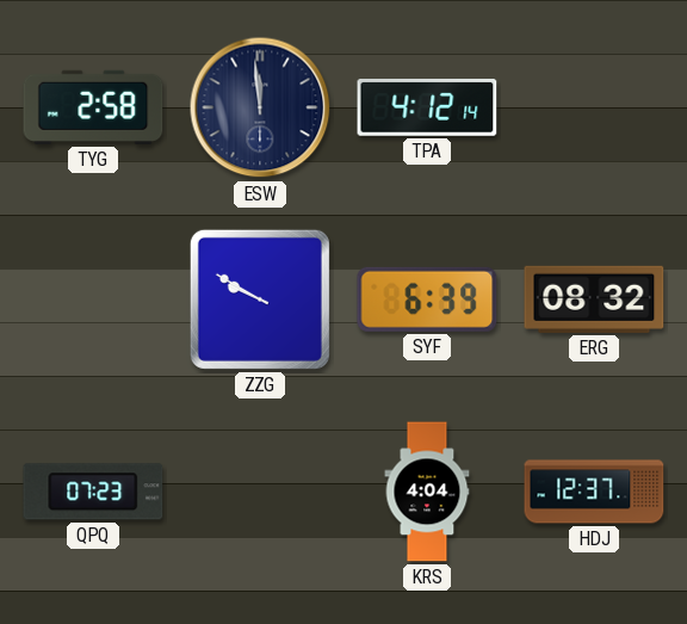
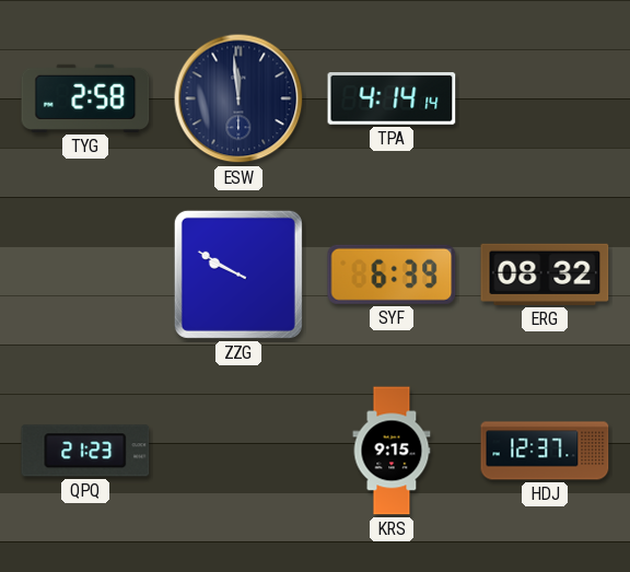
TPA: 4:12 -> 4:14
QPQ: 07:23 -> 21:23
KRS: 4:04 -> 9:15
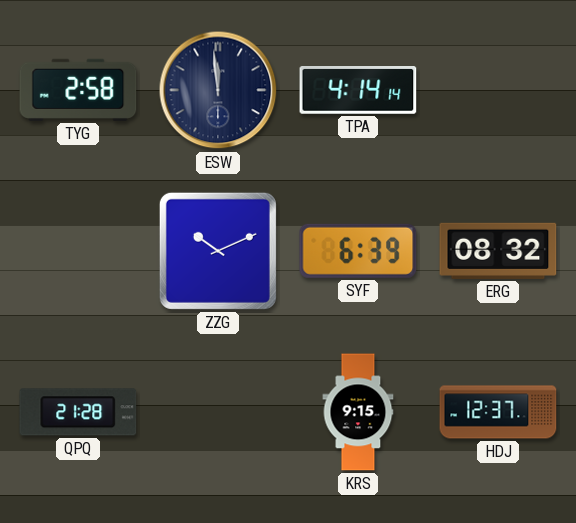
ZZG: 9:50 -> 10:11
QPQ: 21:23 -> 21:28
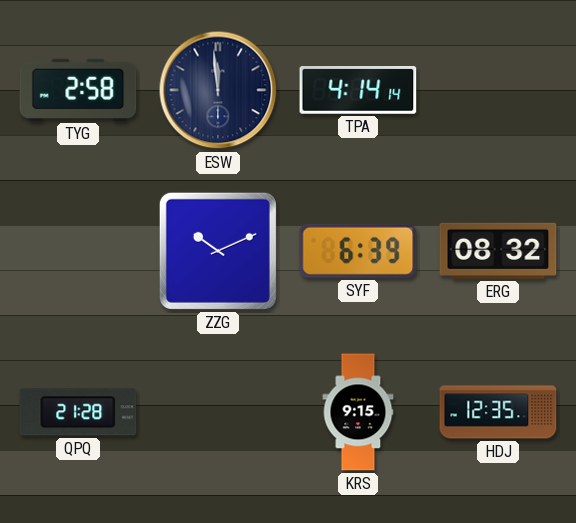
HDJ: 12:37 -> 12:35
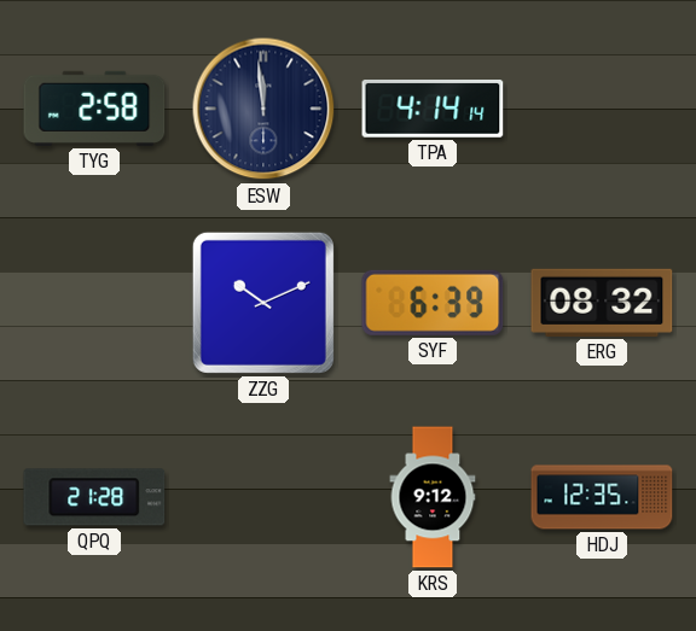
KRS: 9:15 -> 9:12
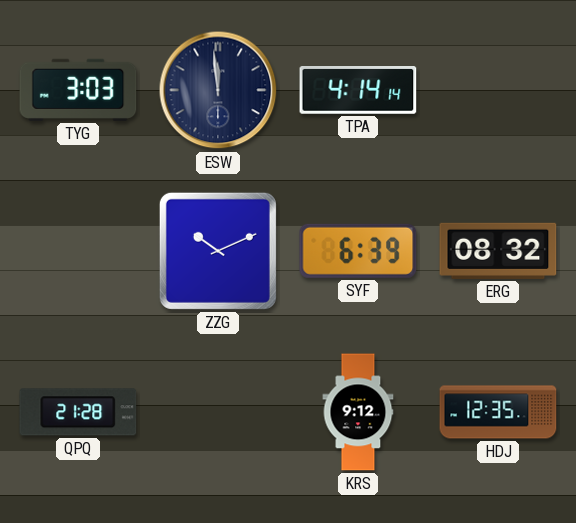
TYG: 2:58 -> 3:03
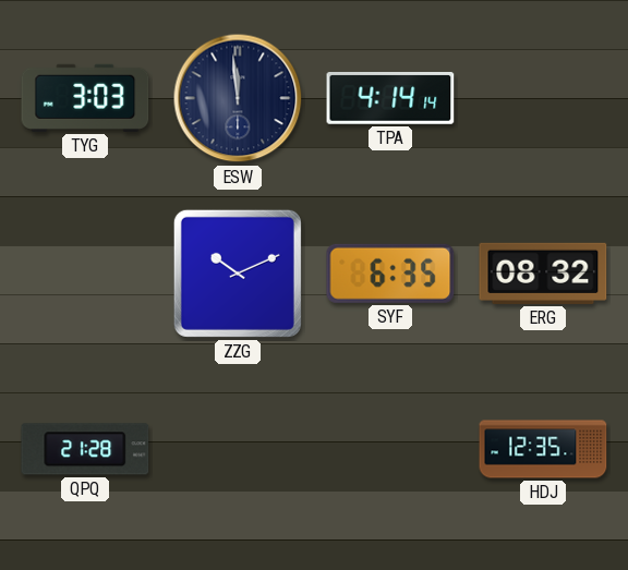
SYF: 6:39 -> 6:35
KRS: 9:12 -> none
